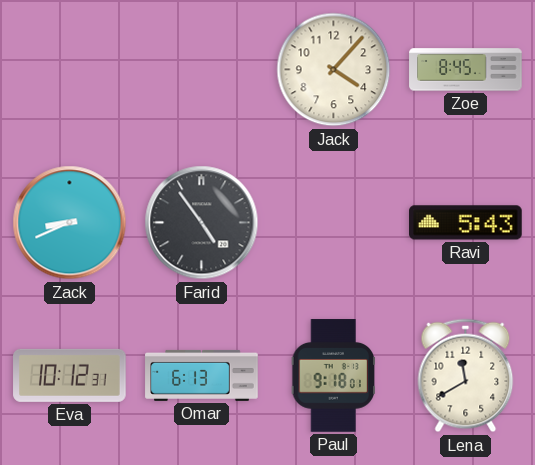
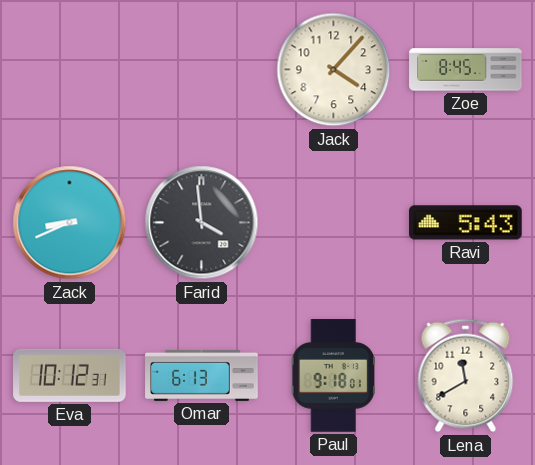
Farid: 4:54 -> 3:59
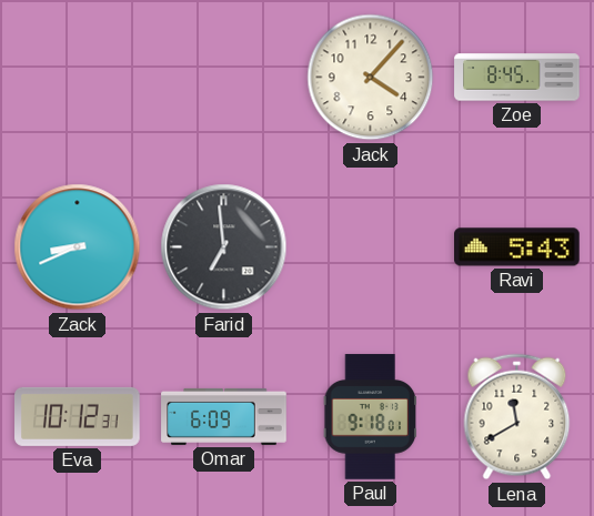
Farid: 3:59 -> 6:59
Omar: 6:13 -> 6:09
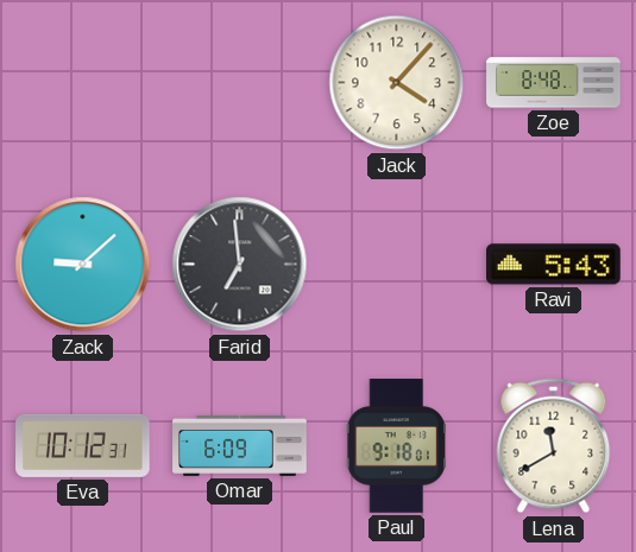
Zoe: 8:45 -> 8:48
Zack: 8:41 -> 9:08
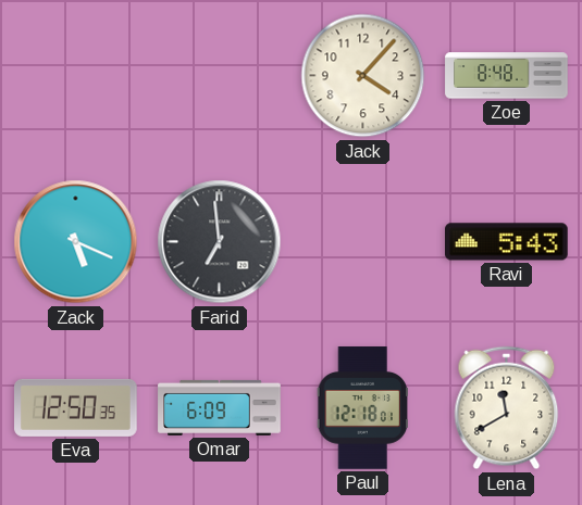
Zack: 9:08 -> 5:19
Eva: 10:12 -> 12:50
Paul: 9:18 -> 12:18
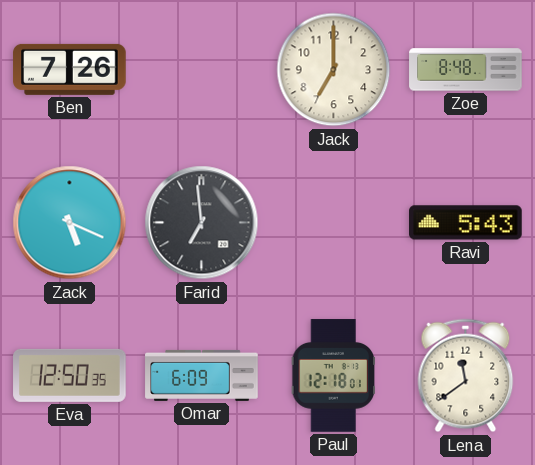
Ben: none -> 7:26
Jack: 4:07 -> 7:00
Lena: 11:40 -> 11:39
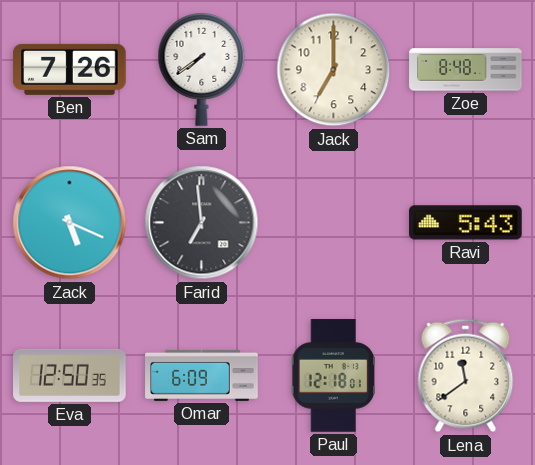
Sam: none -> 7:39
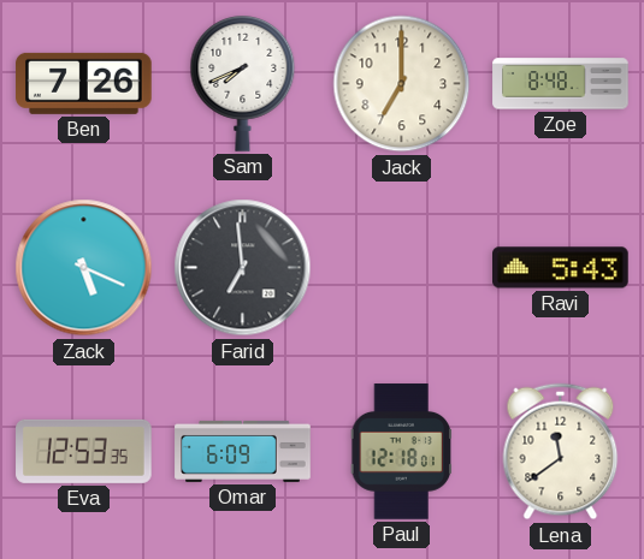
Sam: 7:39 -> 7:41
Eva: 12:50 -> 12:53
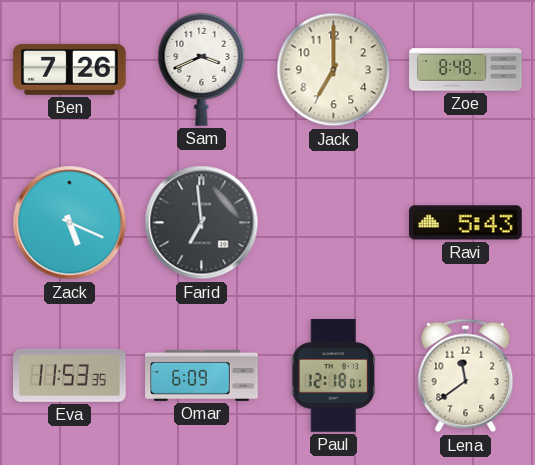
Sam: 7:41 -> 3:41
Eva: 12:53 -> 11:53
